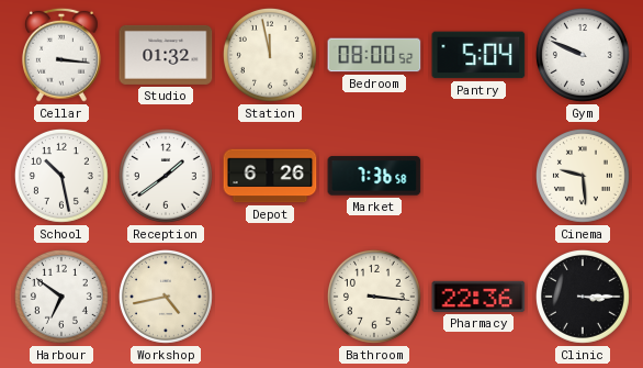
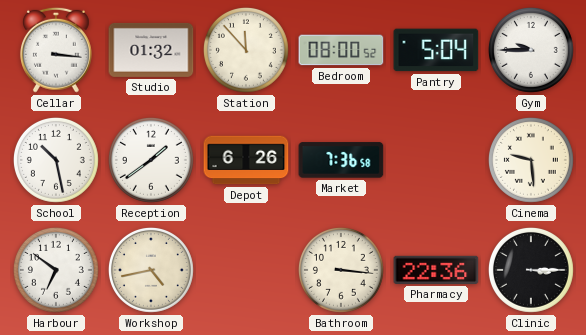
Station: 11:58 -> 11:53
Gym: 9:49 -> 9:45
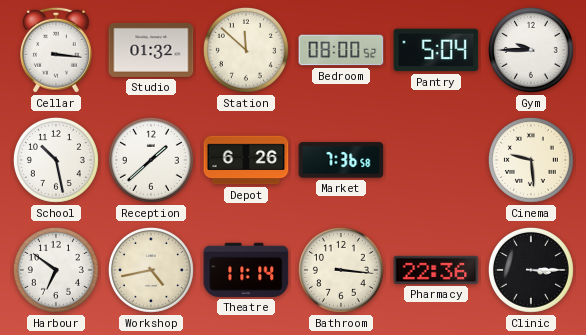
Station: 11:53 -> 11:52
Reception: 1:39 -> 1:38
Theatre: none -> 11:14
